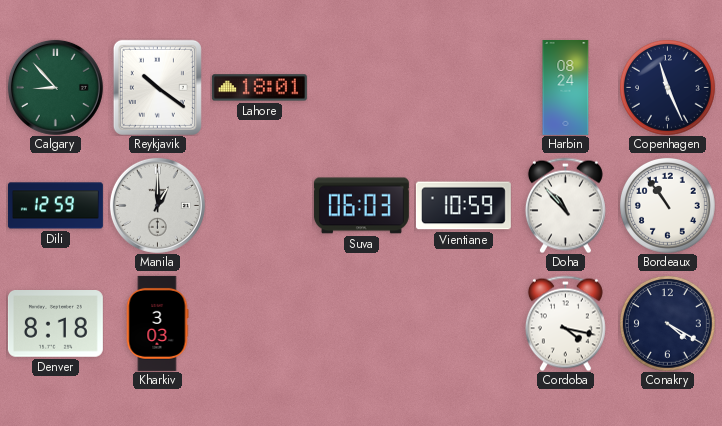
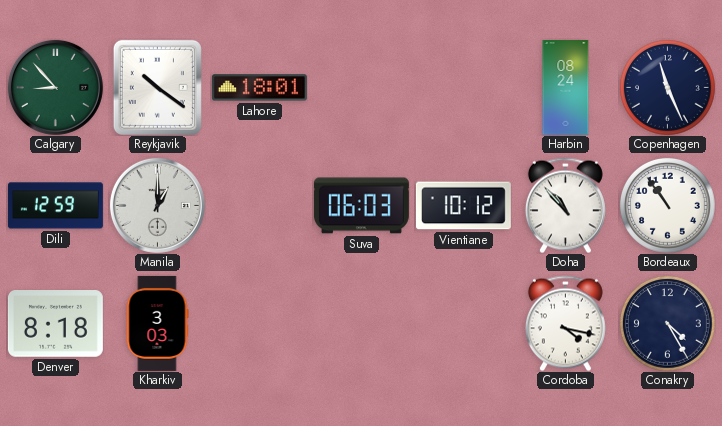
Vientiane: 10:59 -> 10:12
Conakry: 4:20 -> 4:25
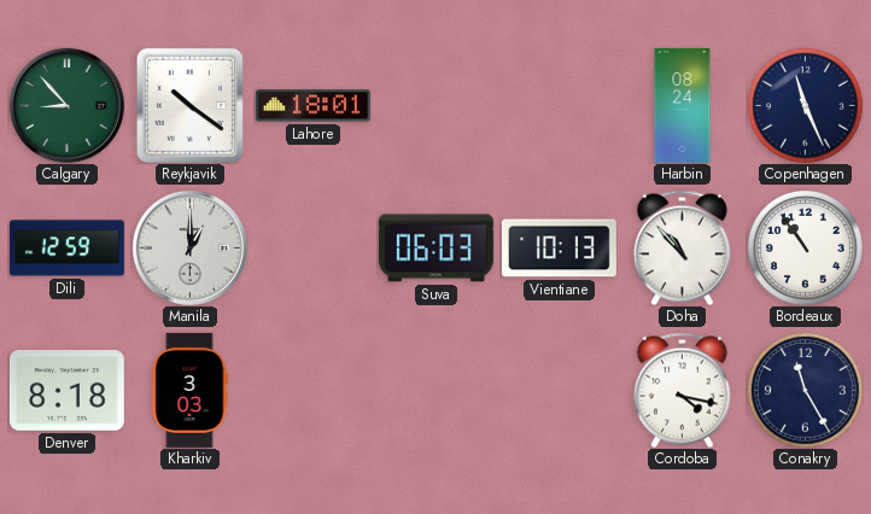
Vientiane: 10:12 -> 10:13
Conakry: 4:25 -> 11:25
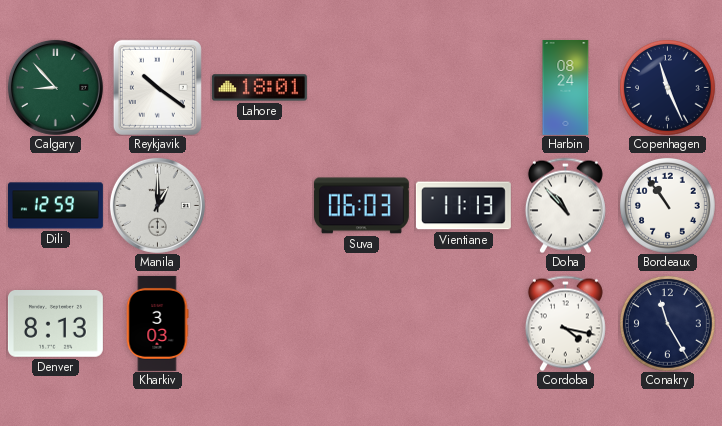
Vientiane: 10:13 -> 11:13
Denver: 8:18 -> 8:13
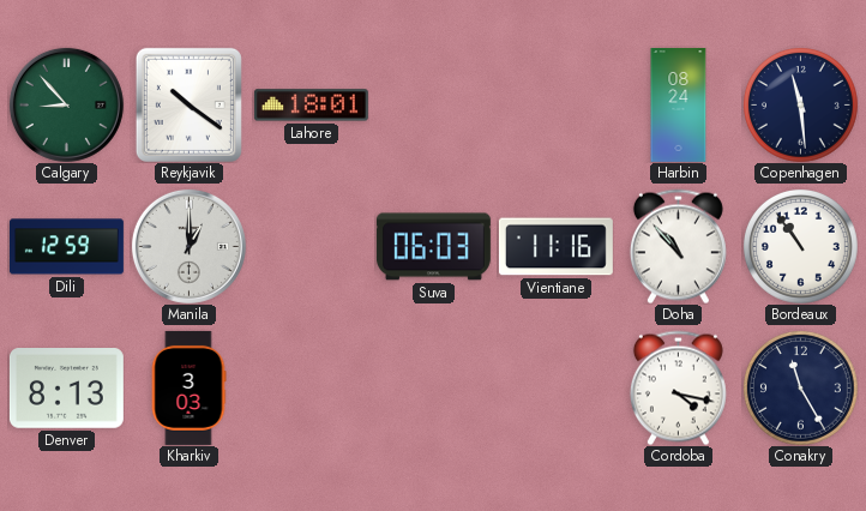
Copenhagen: 11:26 -> 11:29
Vientiane: 11:13 -> 11:16
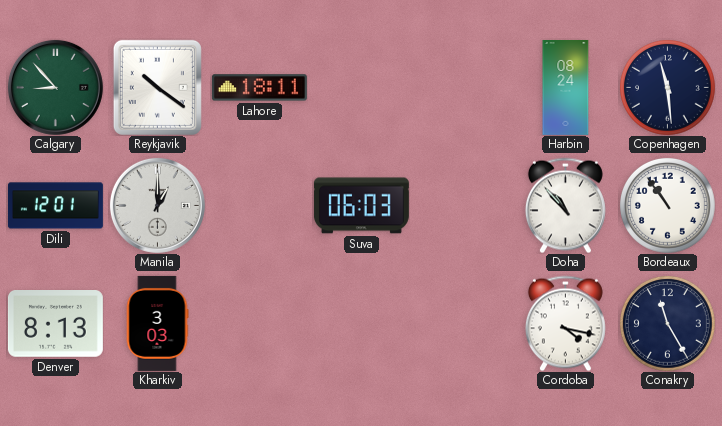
Lahore: 18:01 -> 18:11
Dili: 12:59 -> 12:01
Vientiane: 11:16 -> none
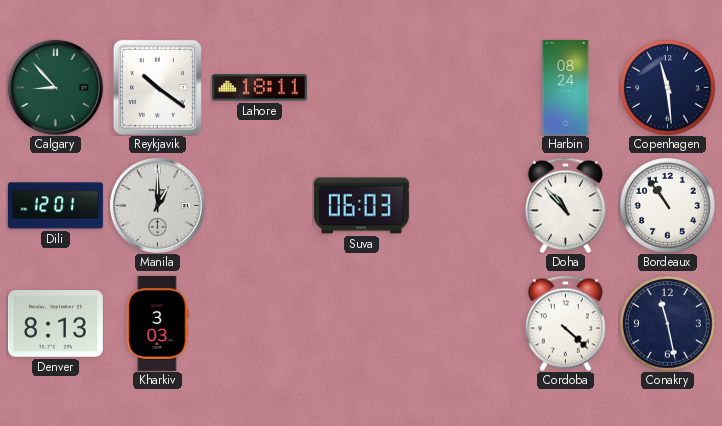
Cordoba: 4:17 -> 4:22
Conakry: 11:25 -> 11:28
